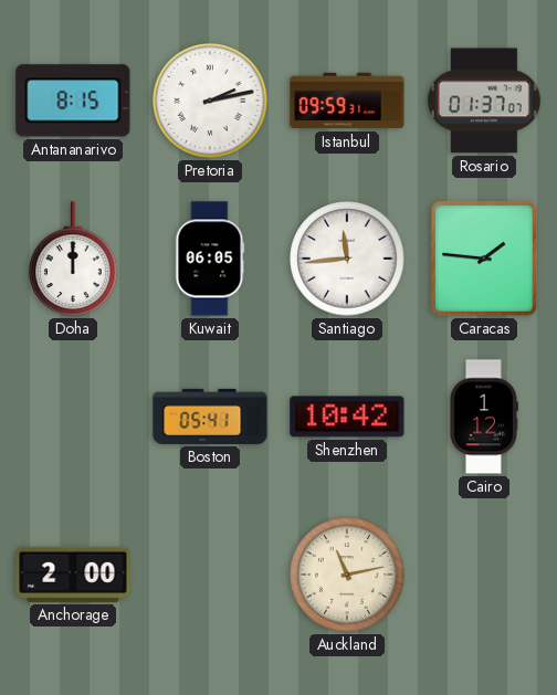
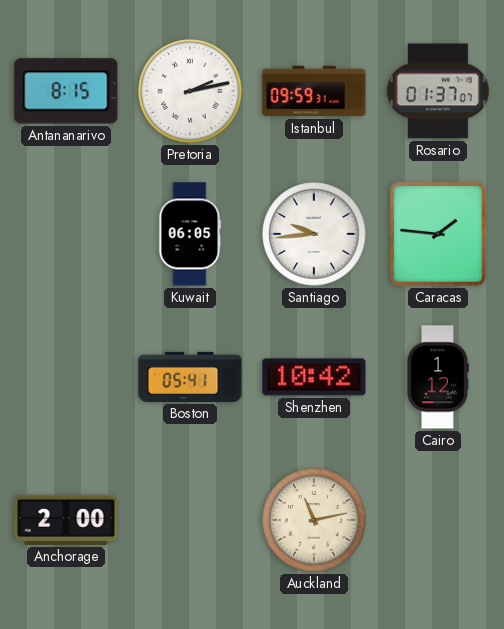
Doha: 12:00 -> none
Santiago: 11:44 -> 9:44
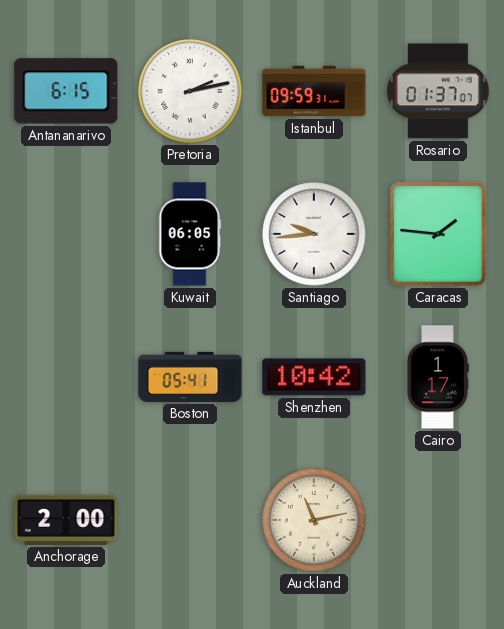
Antananarivo: 8:15 -> 6:15
Cairo: 1:12 -> 1:17
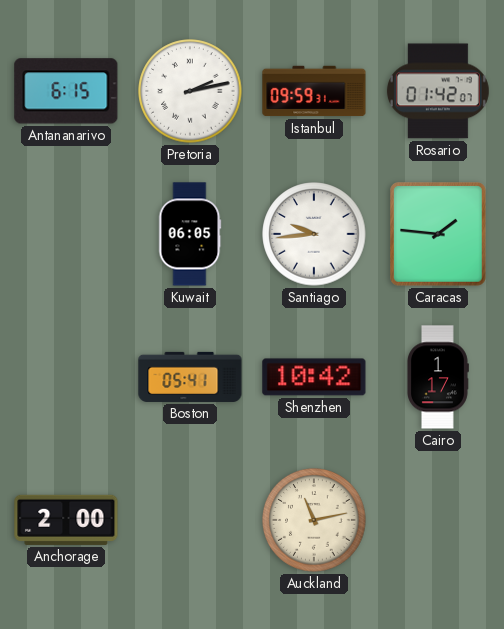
Rosario: 01:37 -> 01:42
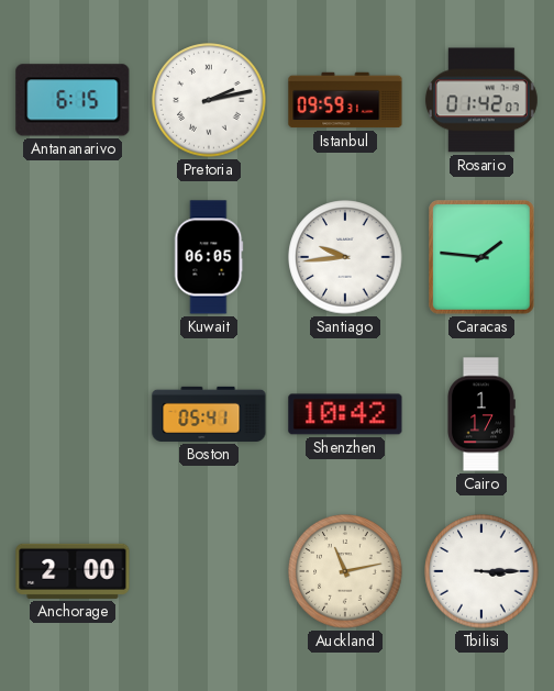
Tbilisi: none -> 3:15
